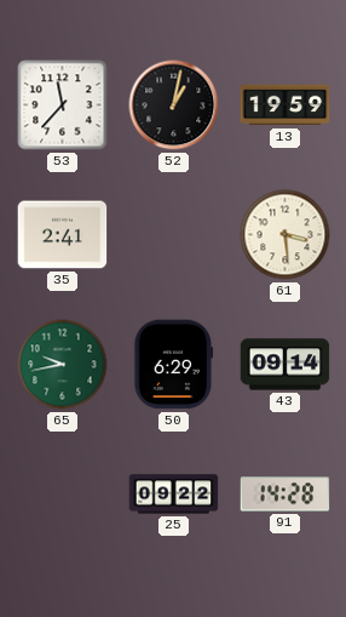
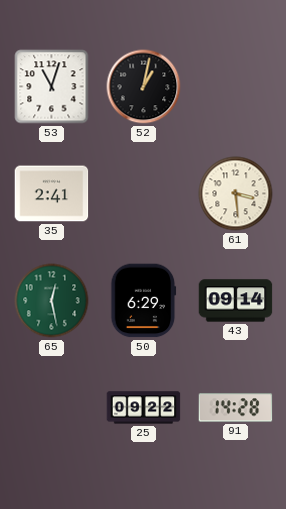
53: 11:37 -> 11:03
13: 19:59 -> none
65: 9:43 -> 12:28
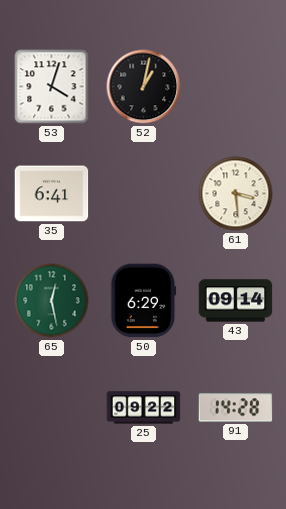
53: 11:03 -> 4:03
35: 2:41 -> 6:41
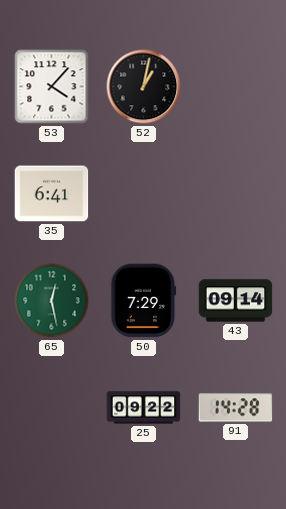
53: 4:03 -> 4:07
61: 3:29 -> none
50: 6:29 -> 7:29
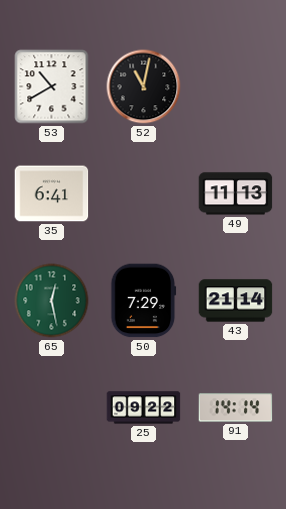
53: 4:07 -> 10:40
52: 1:02 -> 11:02
49: none -> 11:13
43: 09:14 -> 21:14
91: 14:28 -> 14:14
